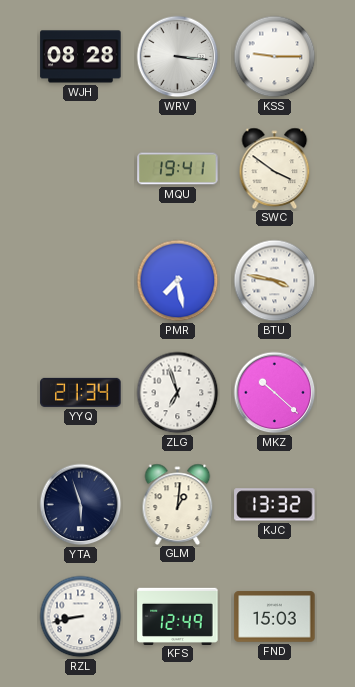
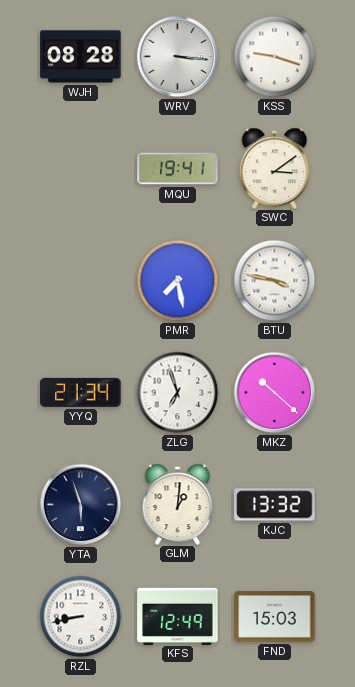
KSS: 9:15 -> 9:18
SWC: 3:51 -> 3:09
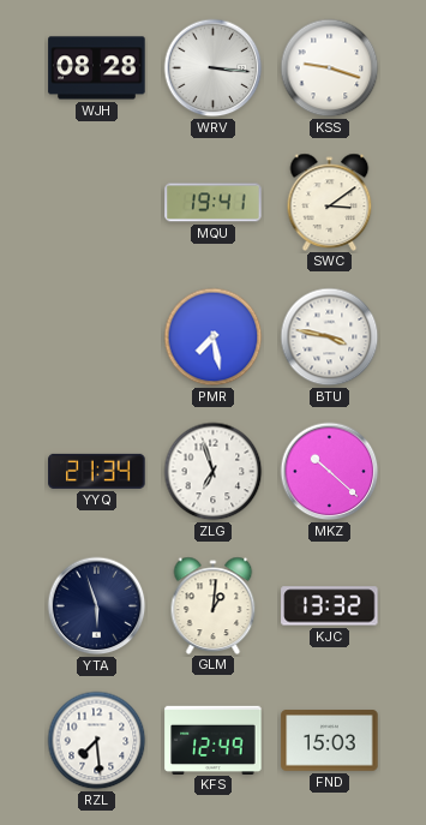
RZL: 8:43 -> 7:29
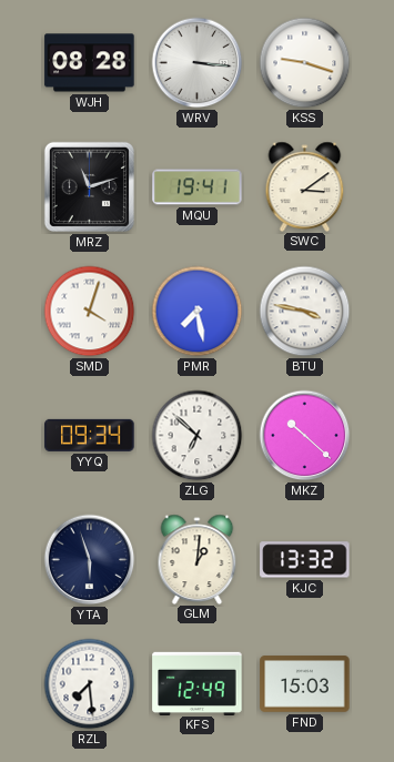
MRZ: none -> 11:12
SMD: none -> 4:03
YYQ: 21:34 -> 09:34
ZLG: 6:57 -> 6:52
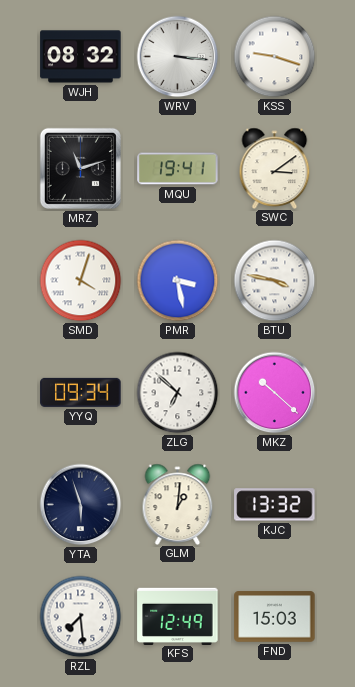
WJH: 08:28 -> 08:32
PMR: 7:28 -> 3:28
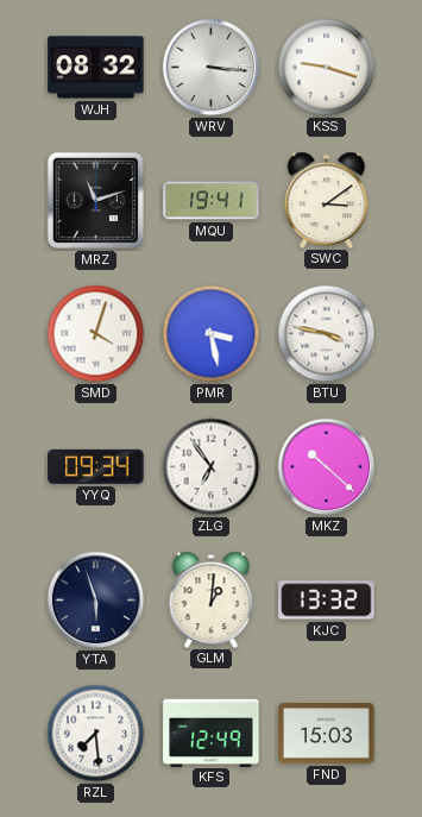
ZLG: 6:52 -> 6:54
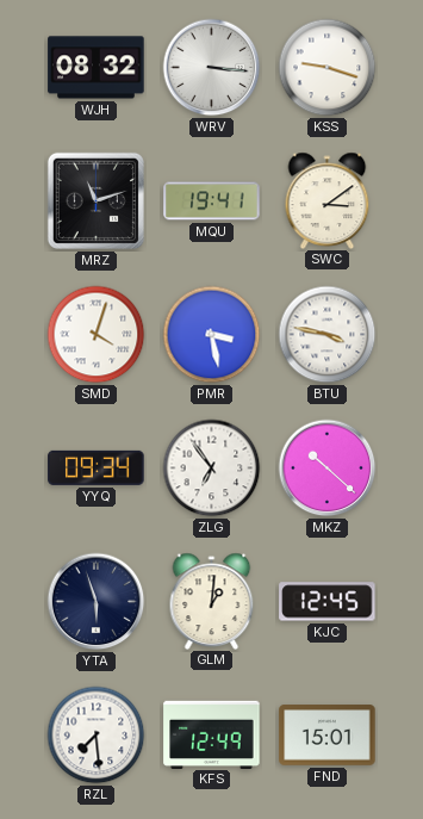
KJC: 13:32 -> 12:45
FND: 15:03 -> 15:01
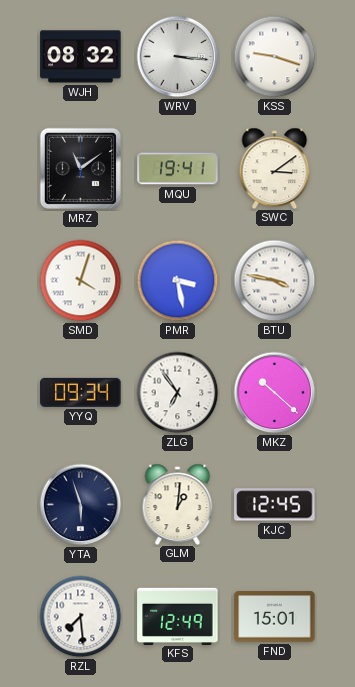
MRZ: 11:12 -> 11:09
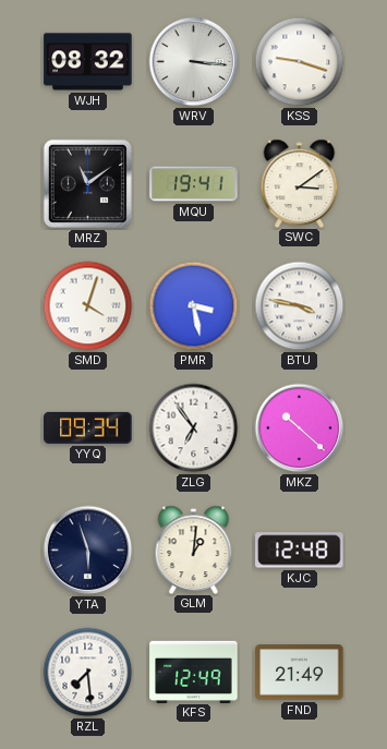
KJC: 12:45 -> 12:48
FND: 15:01 -> 21:49
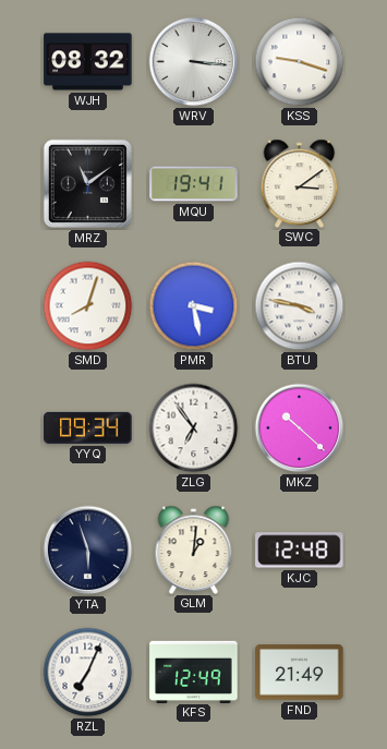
SMD: 4:03 -> 8:03
RZL: 7:29 -> 7:04
